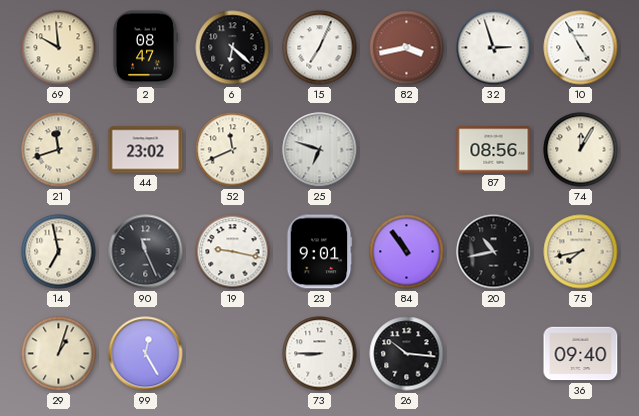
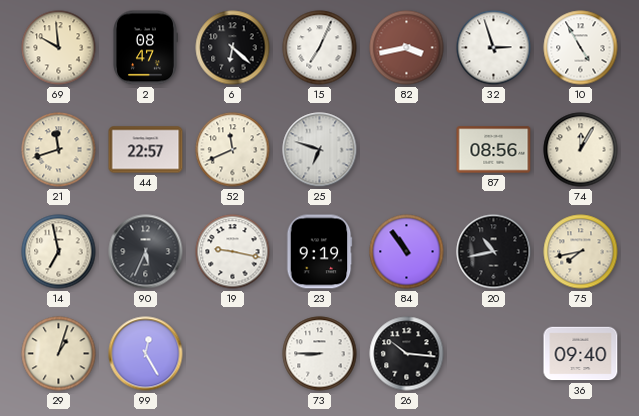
44: 23:02 -> 22:57
90: 11:26 -> 5:34
23: 9:01 -> 9:19
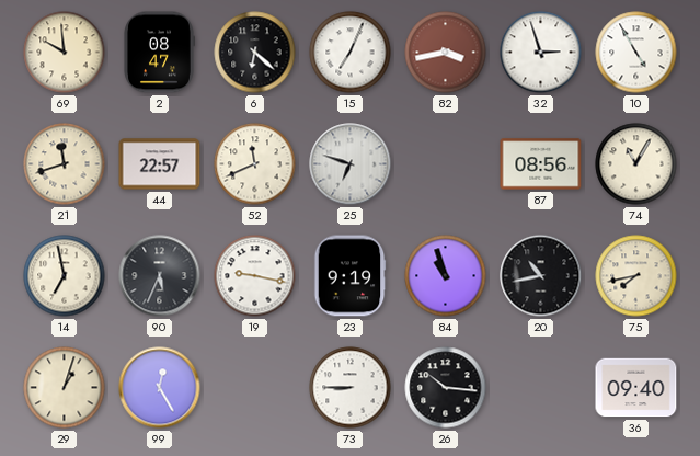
74: 12:05 -> 11:05
84: 10:54 -> 10:57
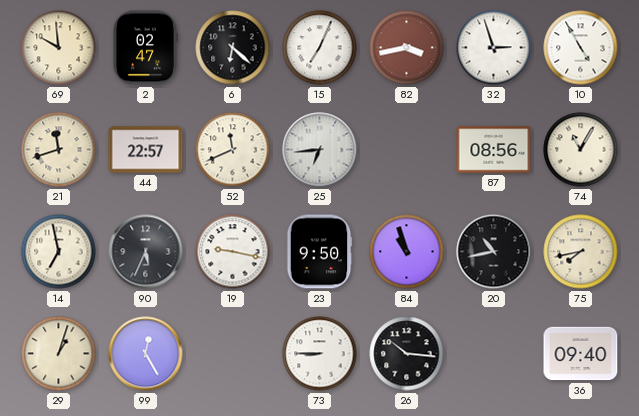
2: 08:47 -> 02:47
25: 6:48 -> 6:44
23: 9:19 -> 9:50
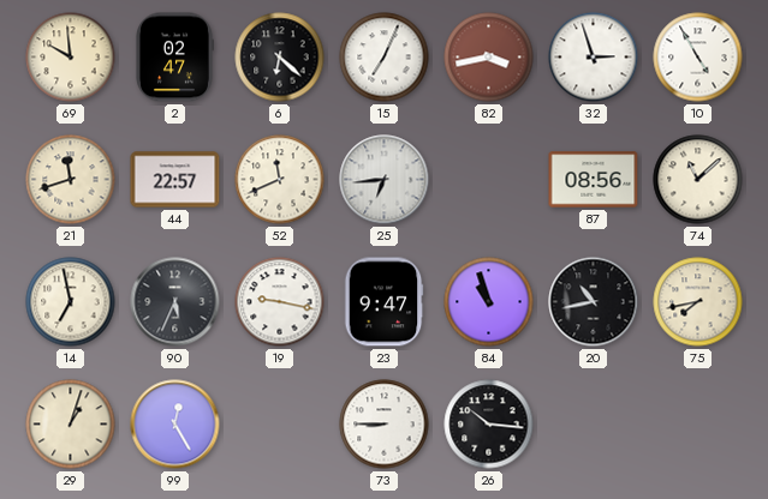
74: 11:05 -> 11:08
23: 9:50 -> 9:47
36: 09:40 -> none
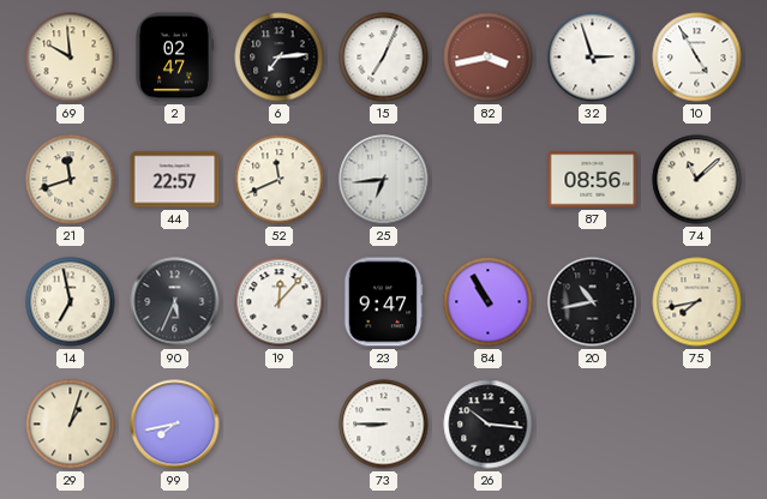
6: 6:22 -> 7:14
19: 9:17 -> 12:07
84: 10:57 -> 10:55
99: 12:25 -> 7:43
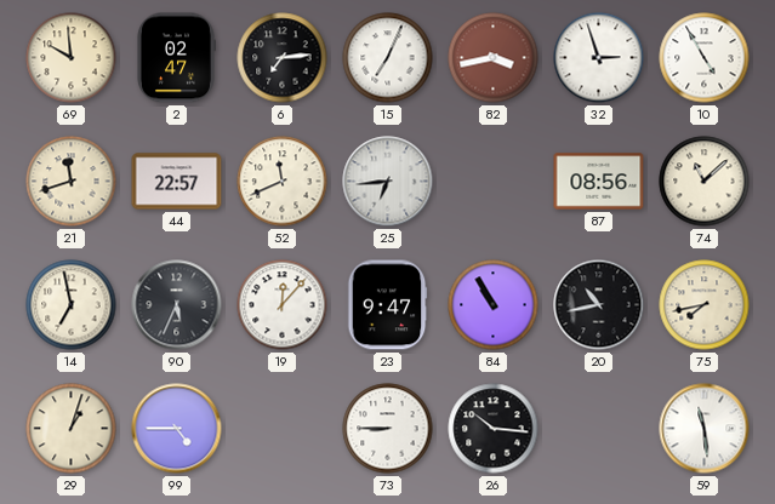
99: 7:43 -> 4:45
59: none -> 11:29
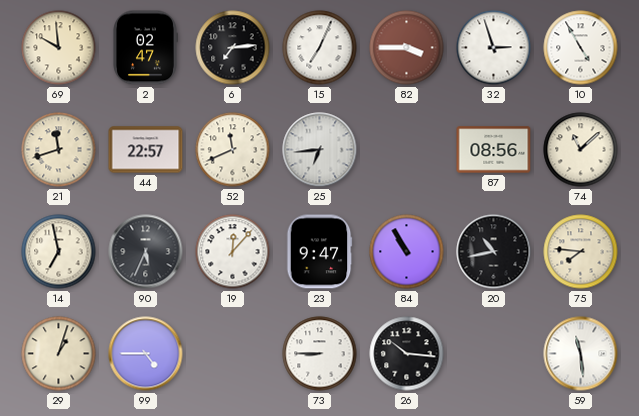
82: 3:43 -> 3:45
75: 7:43 -> 7:46
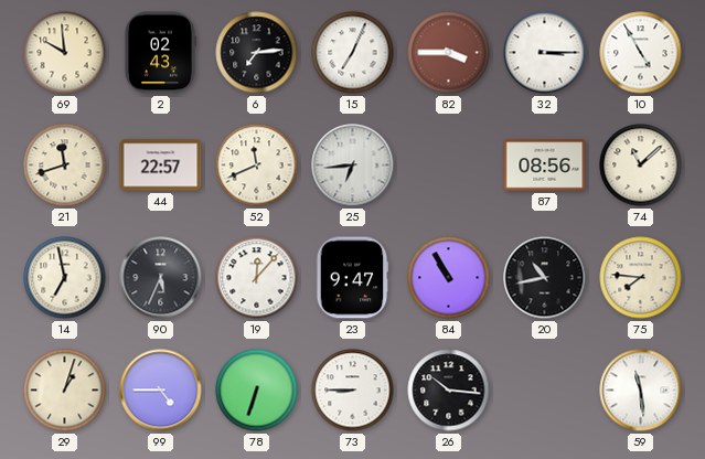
2: 02:47 -> 02:43
32: 2:57 -> 3:15
78: none -> 6:33
